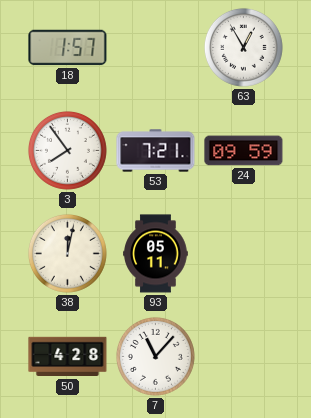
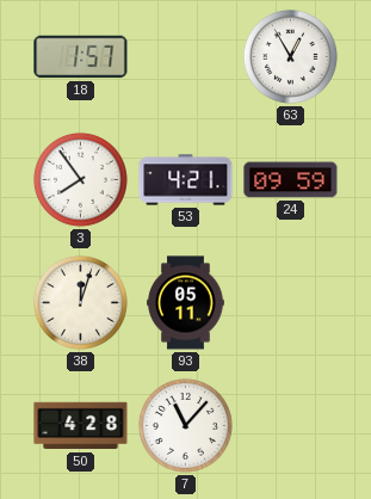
53: 7:21 -> 4:21
38: 12:02 -> 12:03
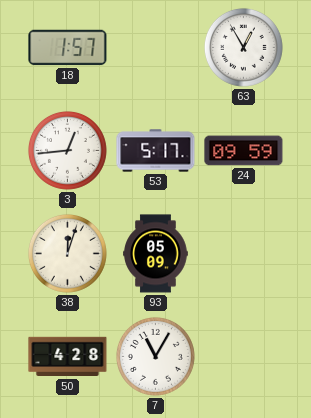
3: 7:54 -> 12:44
53: 4:21 -> 5:17
93: 05:11 -> 05:09
7: 11:07 -> 11:05
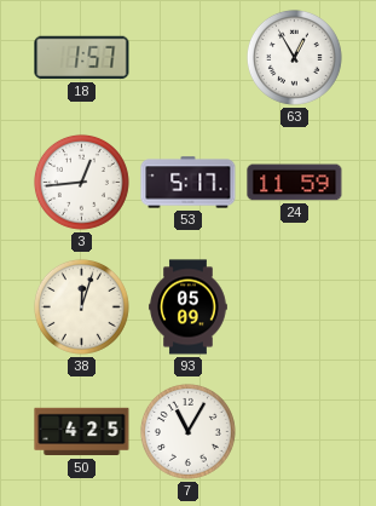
24: 09:59 -> 11:59
50: 4:28 -> 4:25
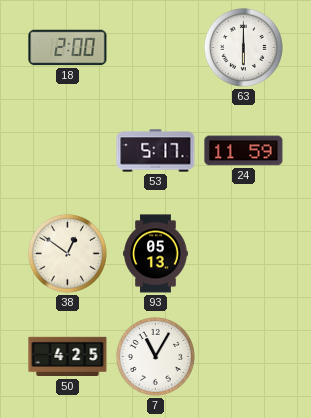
18: 1:57 -> 2:00
63: 12:55 -> 6:00
3: 12:44 -> none
38: 12:03 -> 12:51
93: 05:09 -> 05:13
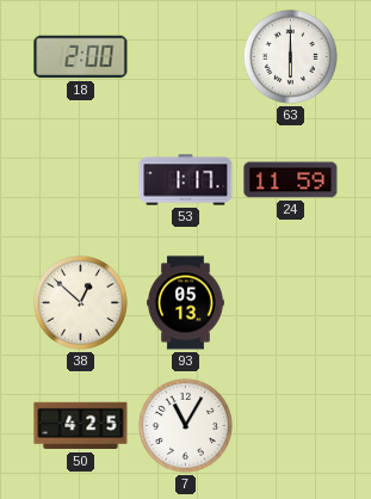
53: 5:17 -> 1:17
38: 12:51 -> 12:52
